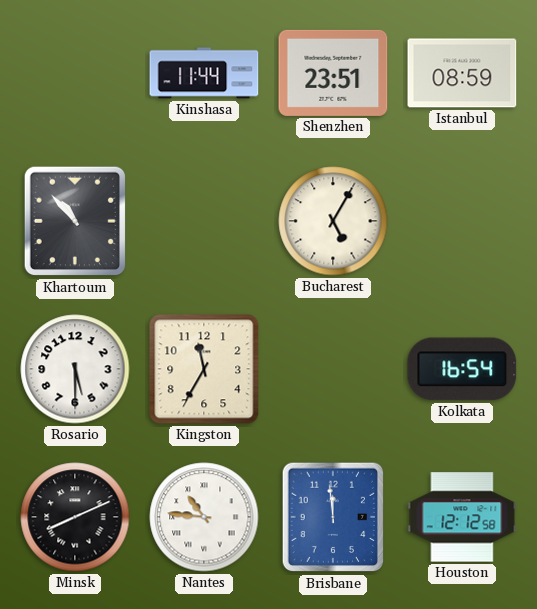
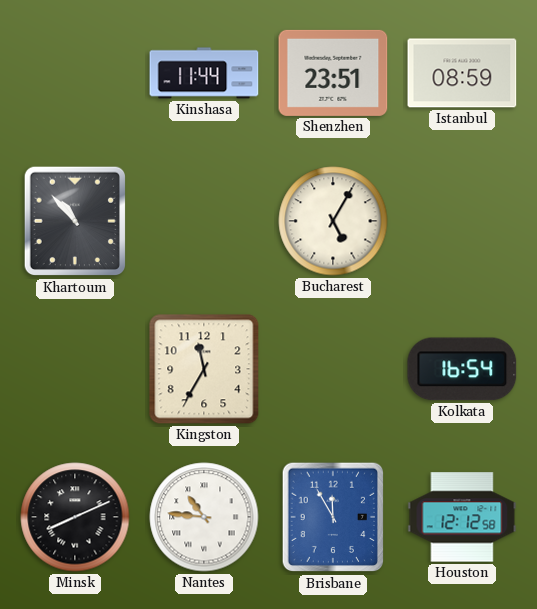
Rosario: 5:30 -> none
Brisbane: 11:59 -> 11:55
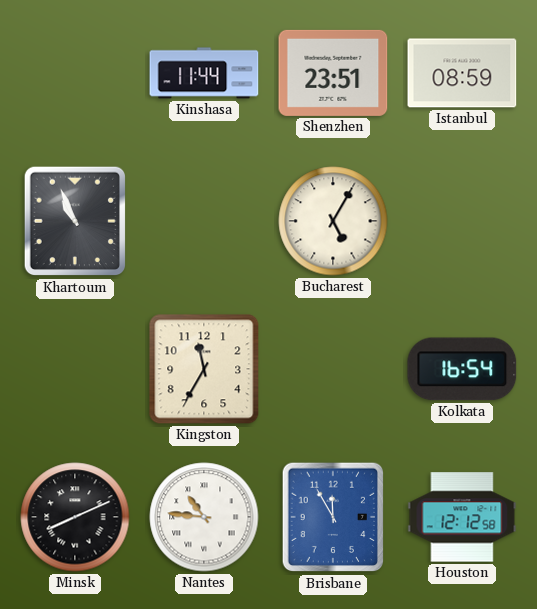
Khartoum: 10:53 -> 10:56
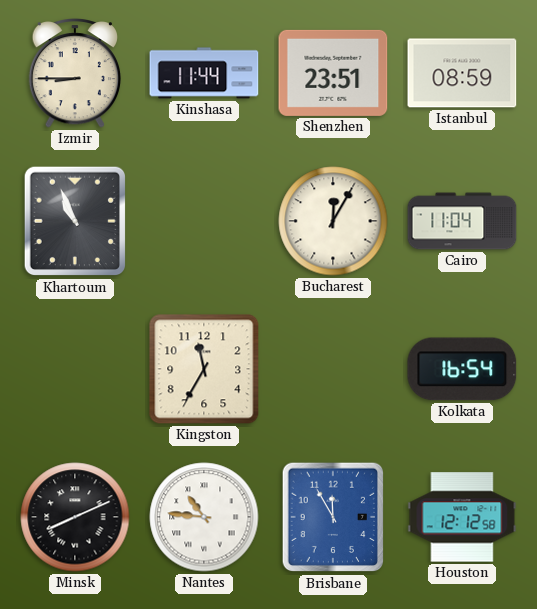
Izmir: none -> 8:45
Bucharest: 5:05 -> 12:05
Cairo: none -> 11:04
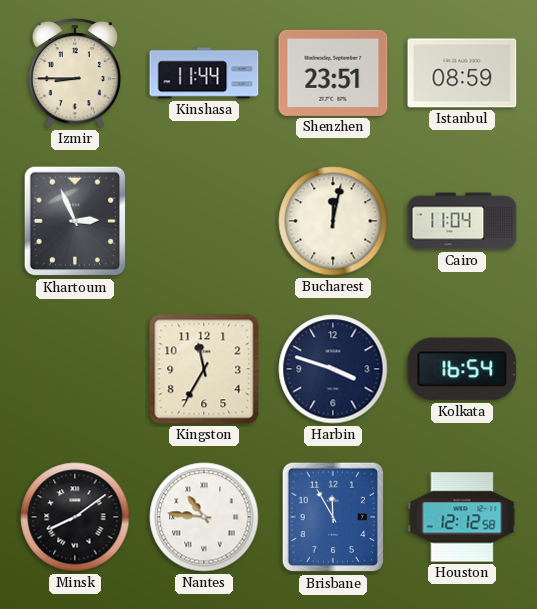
Khartoum: 10:56 -> 2:56
Bucharest: 12:05 -> 12:02
Harbin: none -> 3:48
Minsk: 8:11 -> 8:09
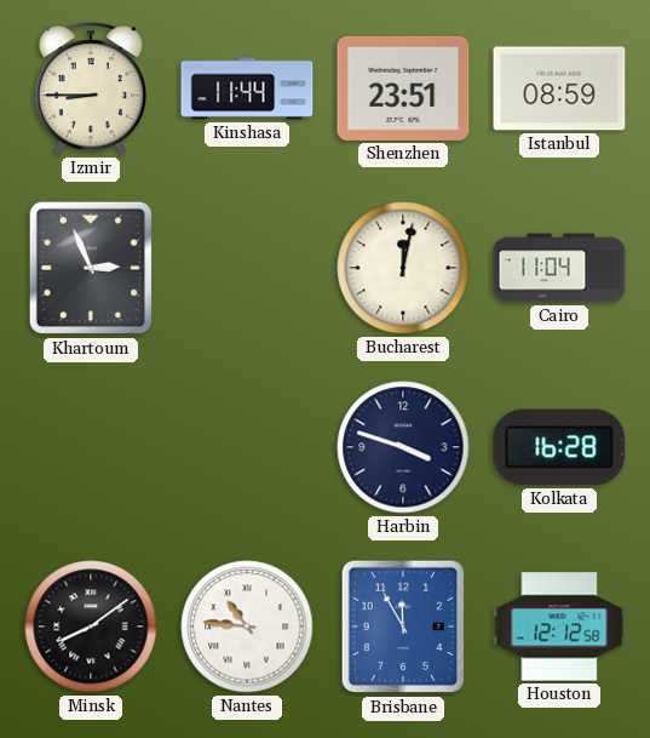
Kingston: 11:35 -> none
Kolkata: 16:54 -> 16:28
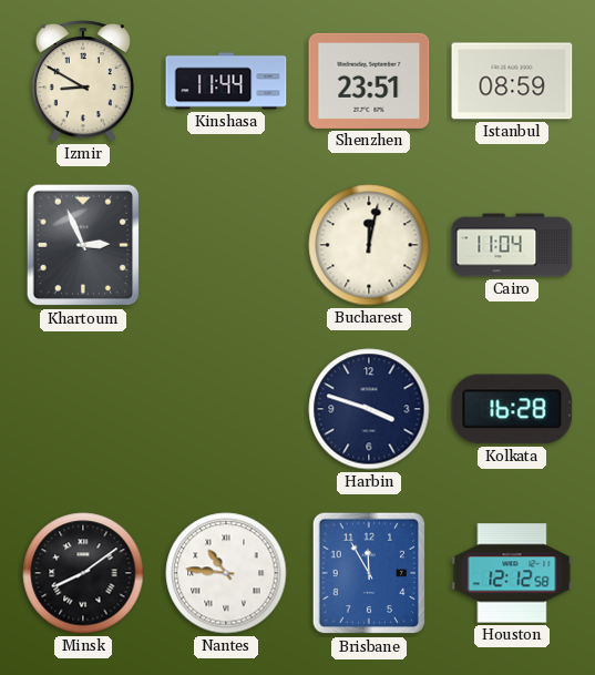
Izmir: 8:45 -> 8:50
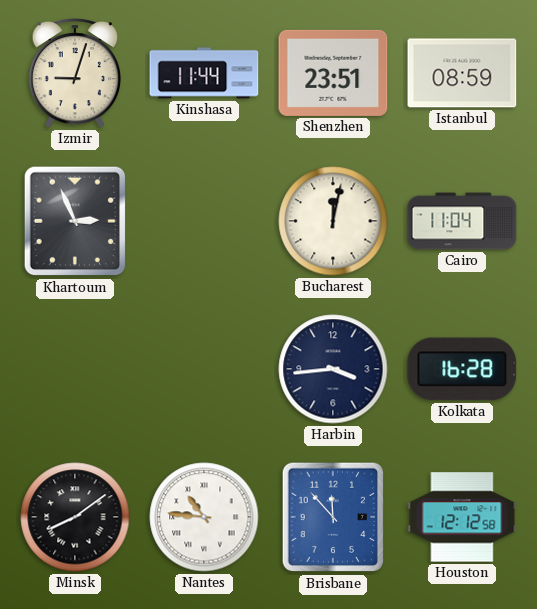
Izmir: 8:50 -> 9:03
Harbin: 3:48 -> 3:44
Brisbane: 11:55 -> 11:53
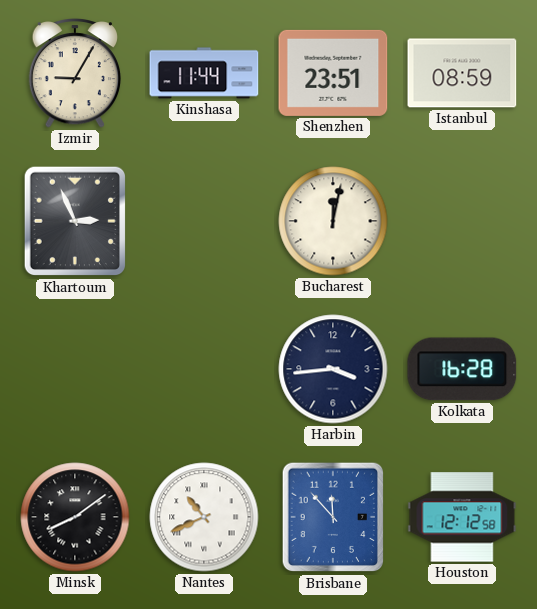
Izmir: 9:03 -> 9:05
Cairo: 11:04 -> none
Nantes: 10:46 -> 10:41
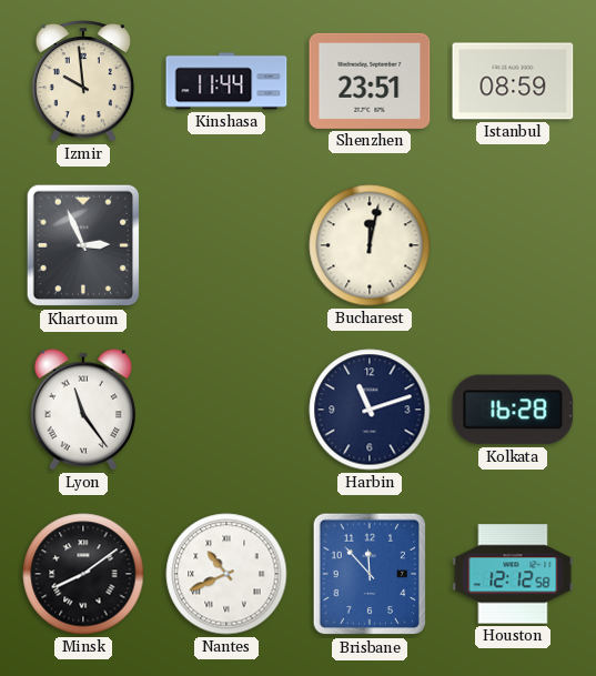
Izmir: 9:05 -> 9:59
Lyon: none -> 11:24
Harbin: 3:44 -> 11:12
